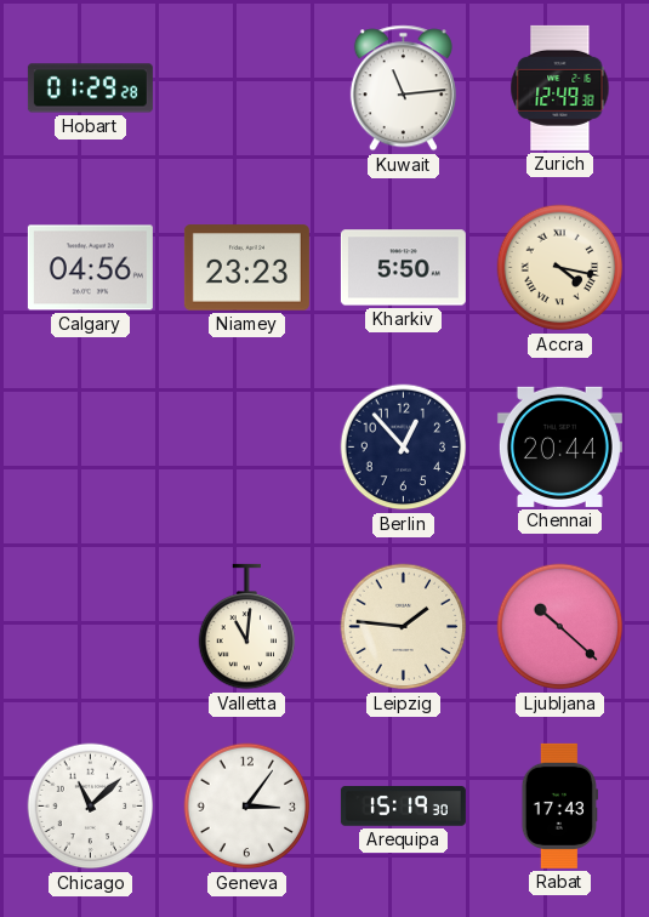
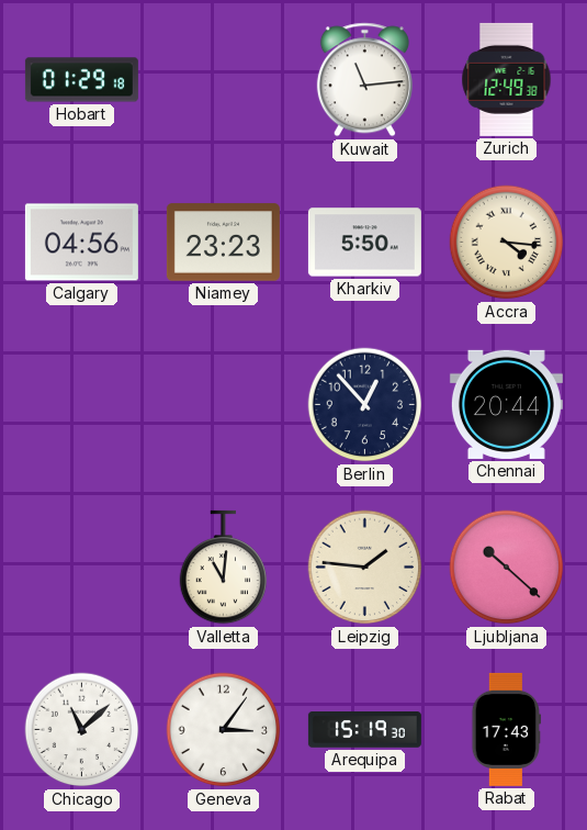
Hobart: 01:29:28 -> 01:29:18
Accra: 4:17 -> 4:16
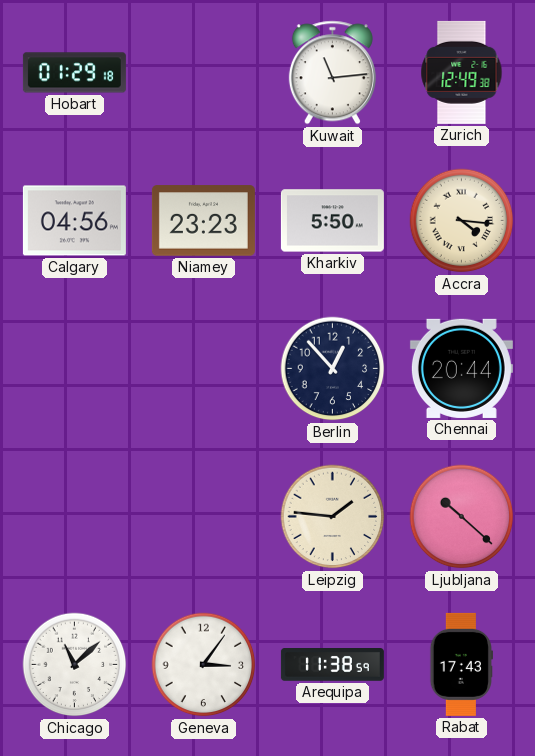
Valletta: 11:01 -> none
Arequipa: 15:19 -> 11:38
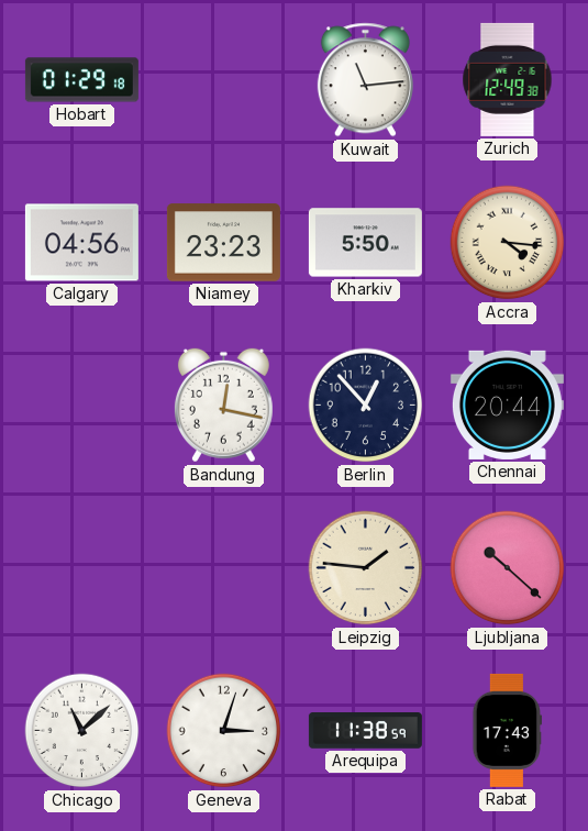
Bandung: none -> 12:17
Geneva: 3:06 -> 3:03
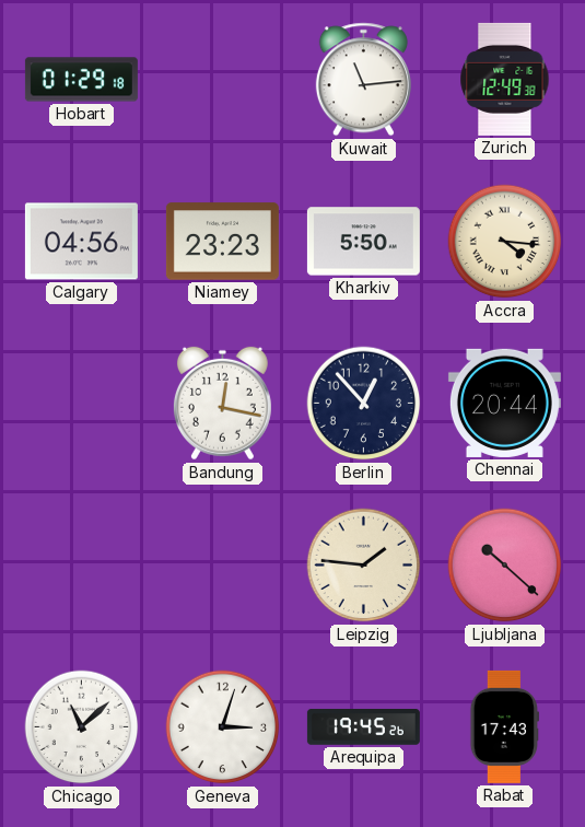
Arequipa: 11:38 -> 19:45
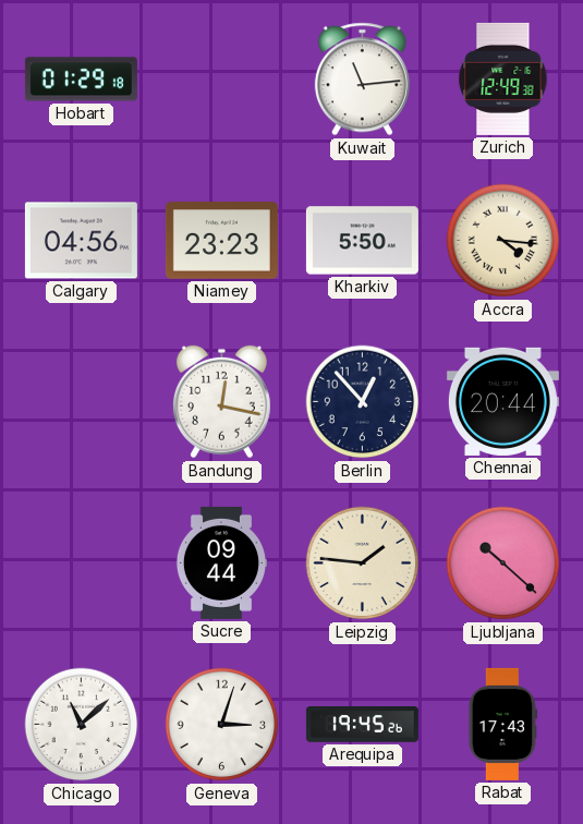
Sucre: none -> 09:44
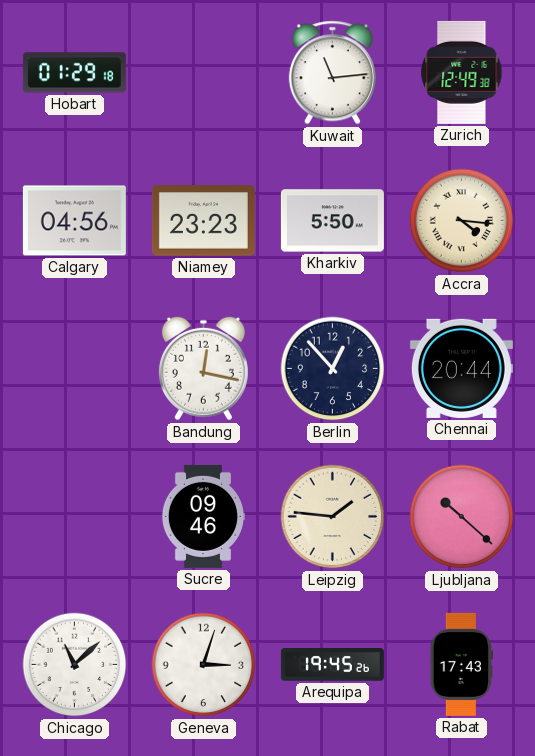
Sucre: 09:44 -> 09:46
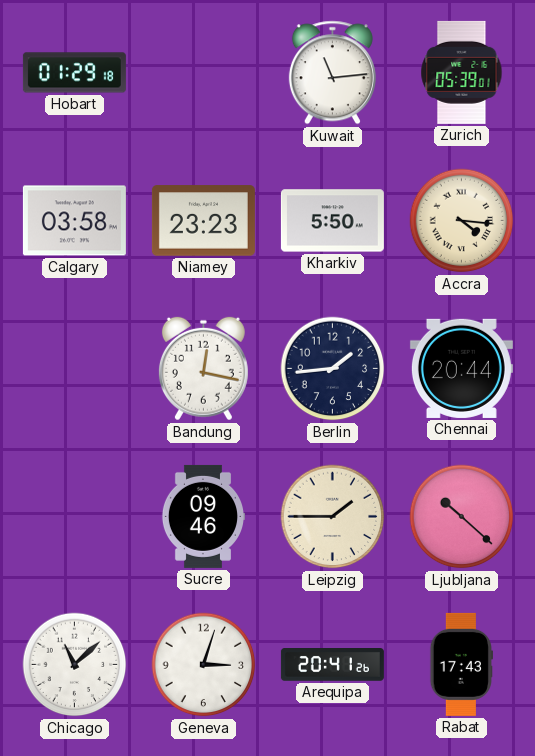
Zurich: 12:49 -> 05:39
Calgary: 04:56 -> 03:58
Berlin: 12:53 -> 1:44
Leipzig: 1:46 -> 1:45
Arequipa: 19:45 -> 20:41
